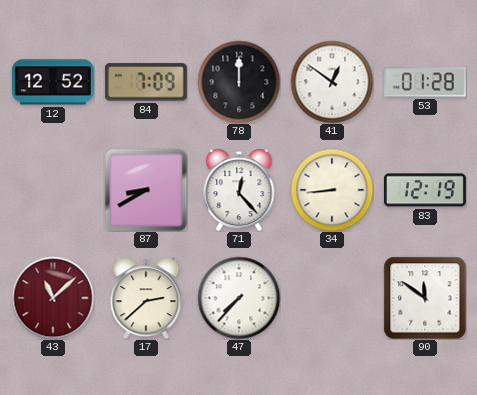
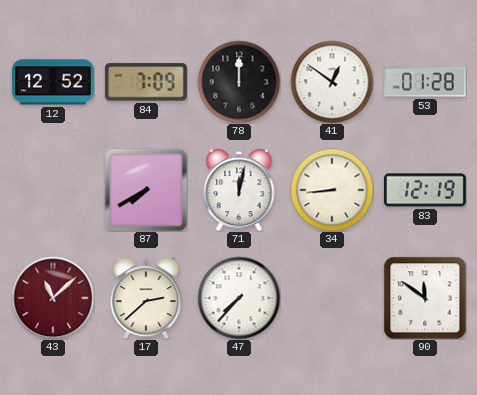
87: 8:40 -> 7:40
71: 12:23 -> 12:02
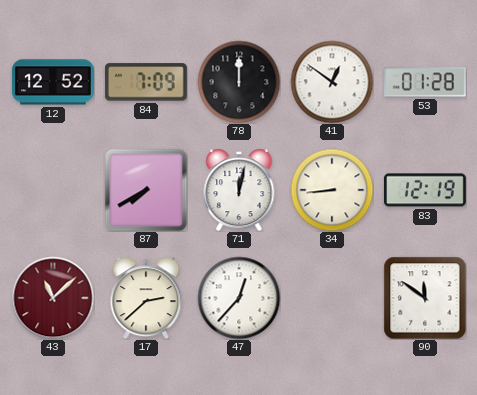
47: 7:37 -> 12:37
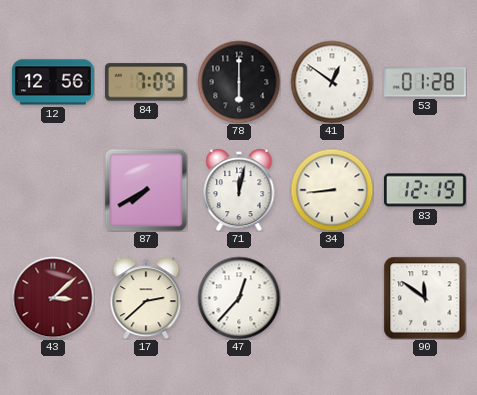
12: 12:52 -> 12:56
78: 12:00 -> 6:00
43: 11:08 -> 3:08
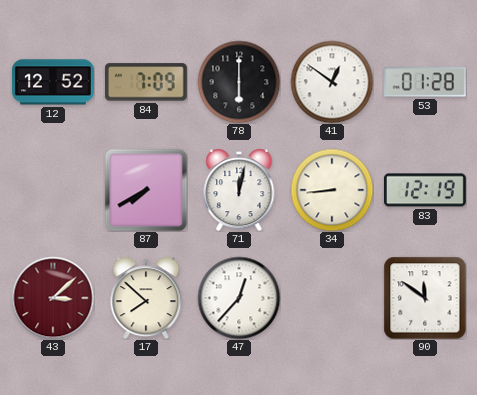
12: 12:56 -> 12:52
17: 2:38 -> 7:52
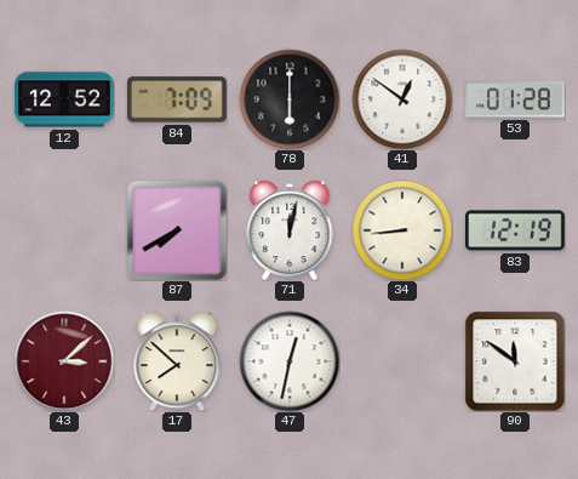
47: 12:37 -> 12:32
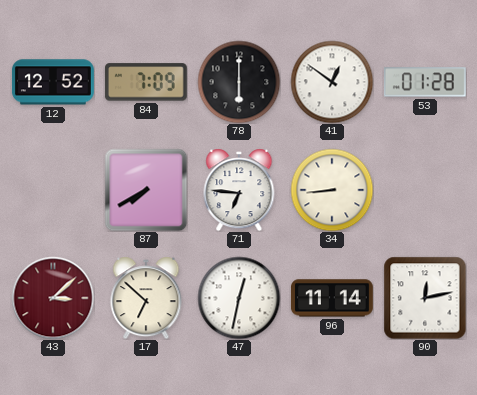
71: 12:02 -> 6:46
83: 12:19 -> none
17: 7:52 -> 6:52
96: none -> 11:14
90: 11:51 -> 12:13
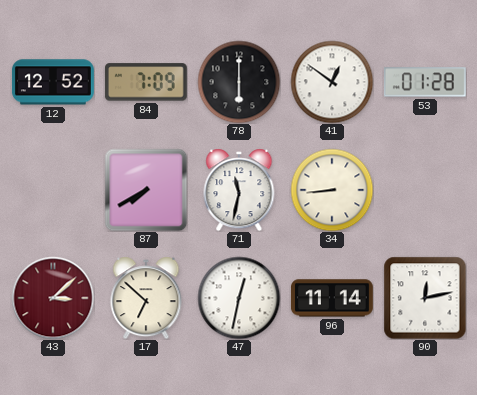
71: 6:46 -> 11:32
